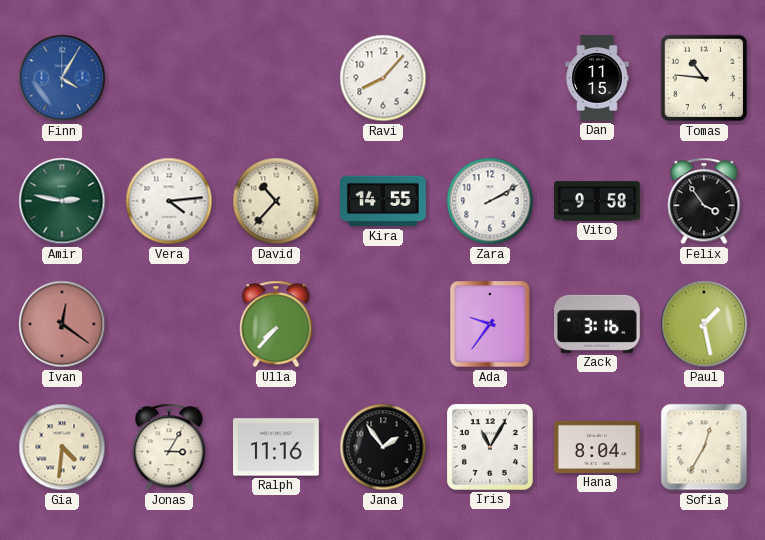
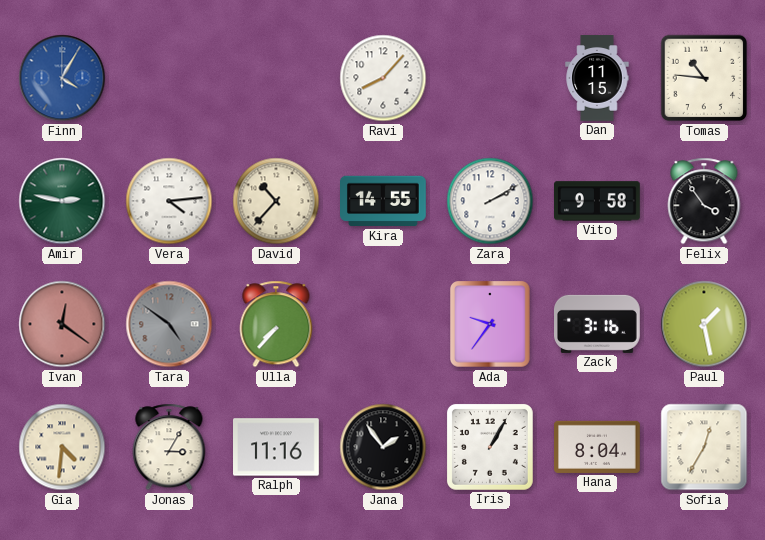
Tara: none -> 4:51
Iris: 11:05 -> 1:05
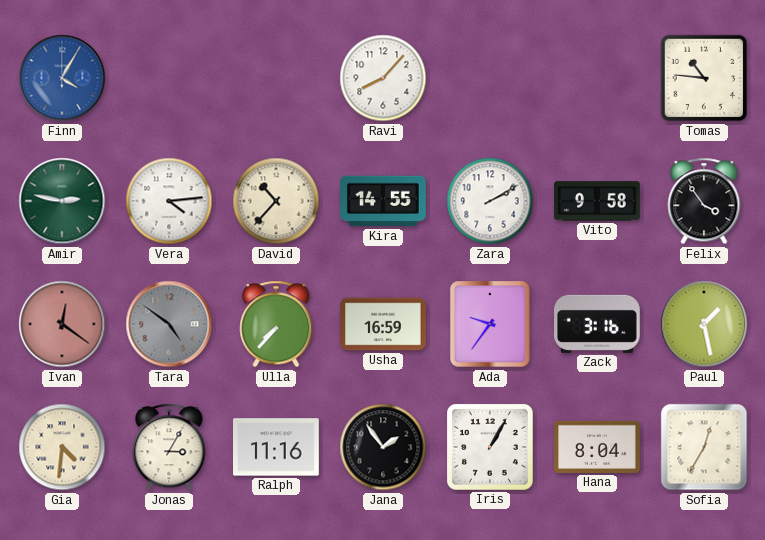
Dan: 11:15 -> none
Usha: none -> 16:59
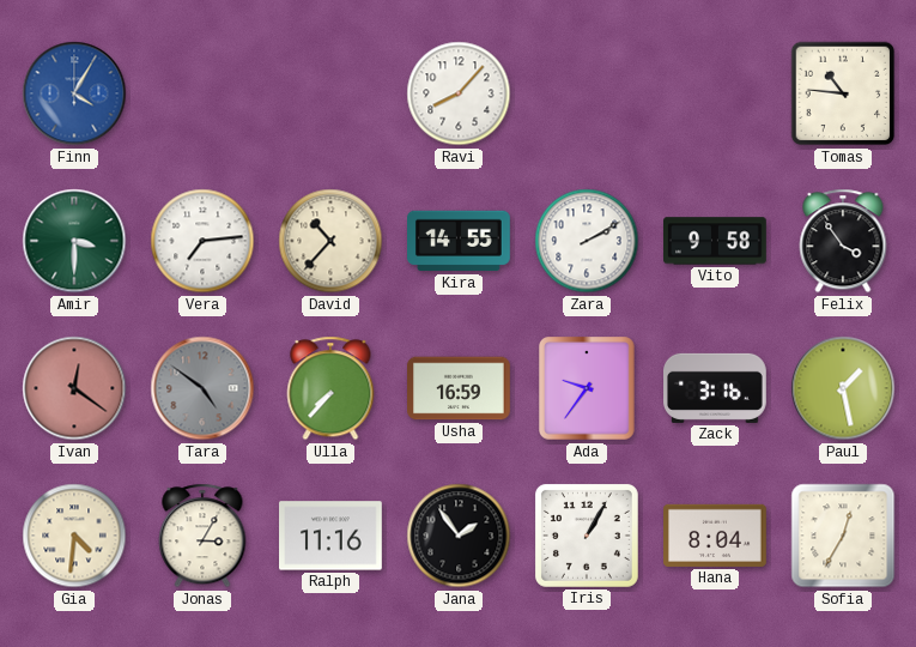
Amir: 2:47 -> 3:30
Vera: 4:14 -> 7:14
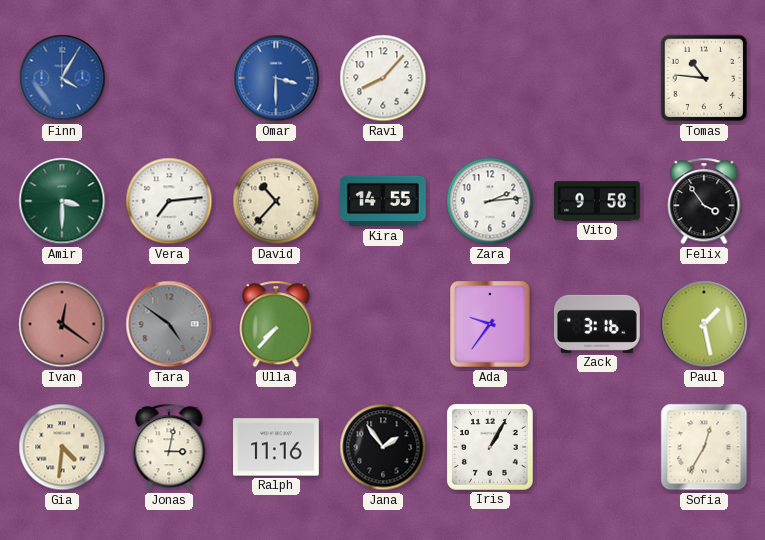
Omar: none -> 3:30
Zara: 2:10 -> 2:14
Usha: 16:59 -> none
Jonas: 3:05 -> 3:02
Hana: 8:04 -> none
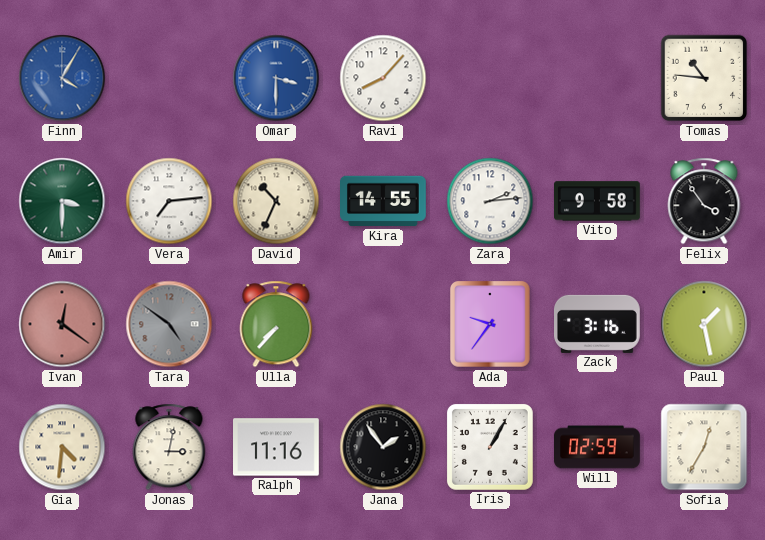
David: 10:37 -> 10:34
Will: none -> 02:59
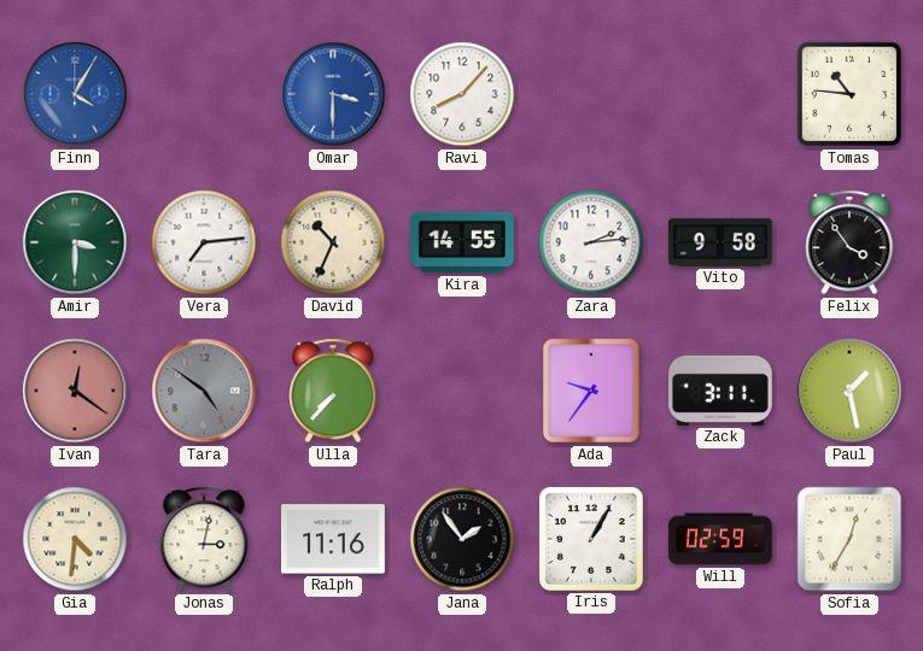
Zack: 3:16 -> 3:11
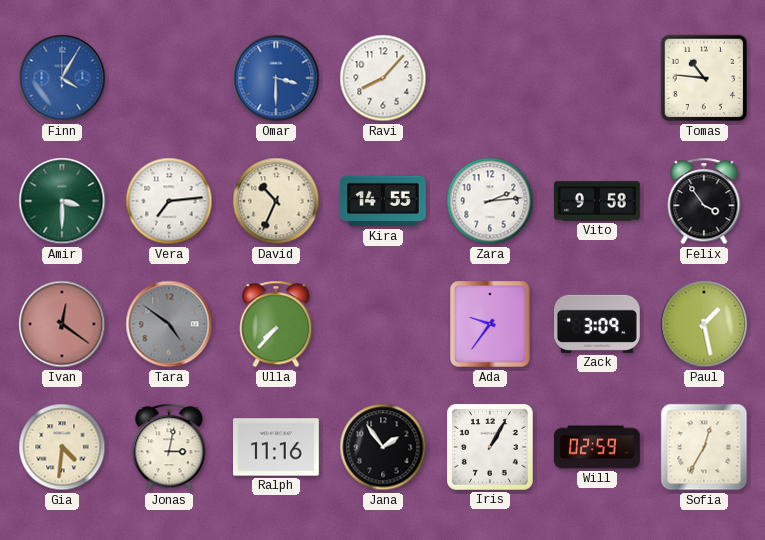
Zack: 3:11 -> 3:09
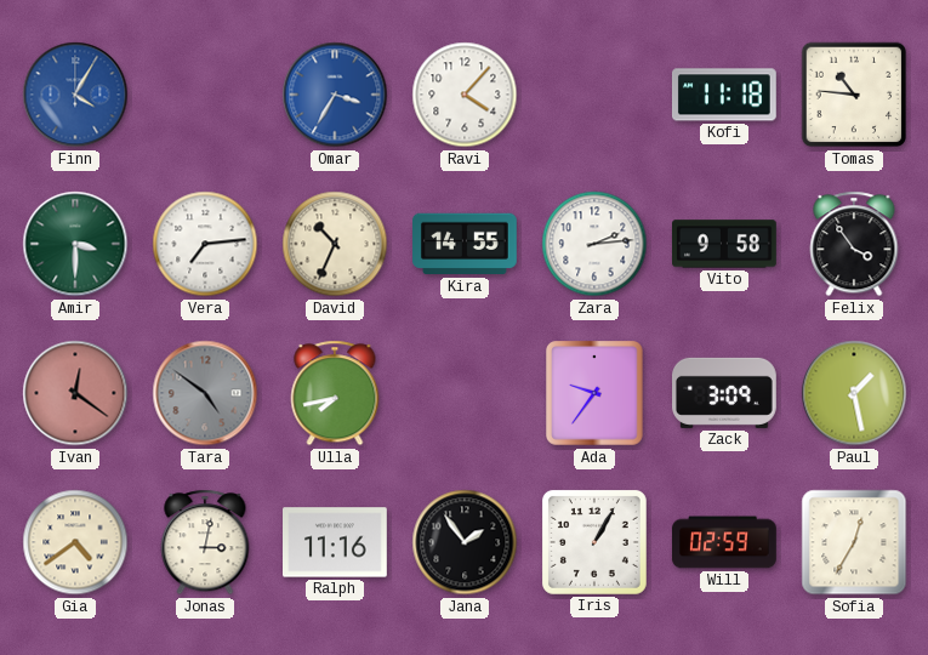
Omar: 3:30 -> 3:35
Ravi: 8:07 -> 4:07
Kofi: none -> 11:18
Ulla: 7:37 -> 7:43
Gia: 4:31 -> 4:39
